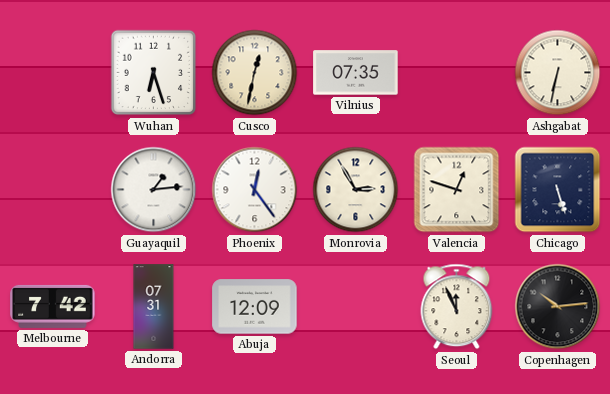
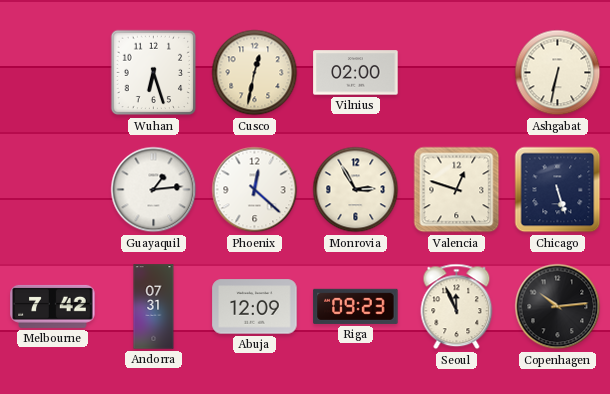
Vilnius: 07:35 -> 02:00
Phoenix: 12:24 -> 12:22
Riga: none -> 09:23
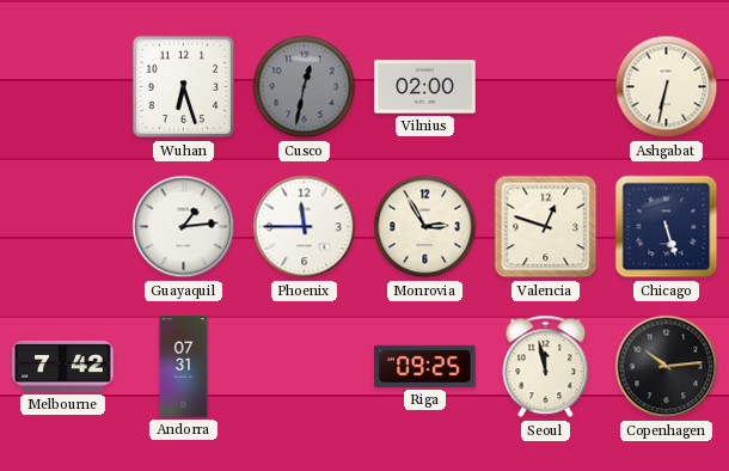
Cusco dial: cream -> grey
Phoenix: 12:22 -> 11:45
Abuja: 12:09 -> none
Riga: 09:23 -> 09:25
Seoul: 11:56 -> 11:58
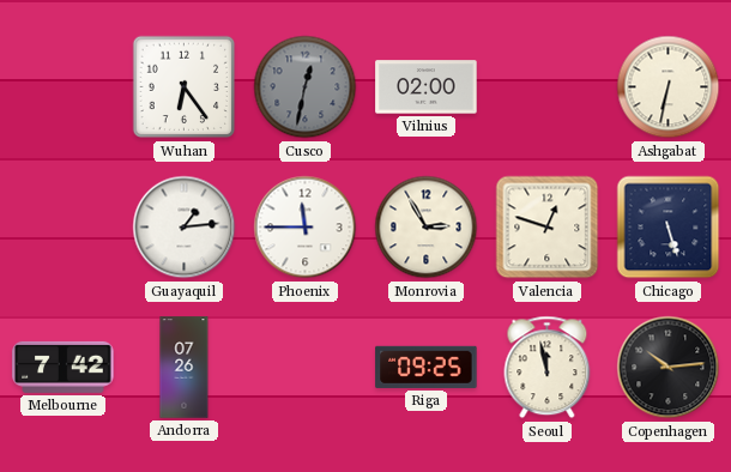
Wuhan: 6:27 -> 6:24
Andorra: 07:31 -> 07:26
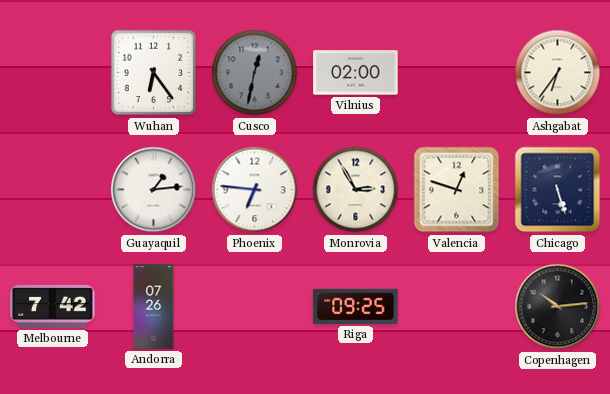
Ashgabat: 6:32 -> 6:36
Phoenix: 11:45 -> 6:46
Seoul: 11:58 -> none
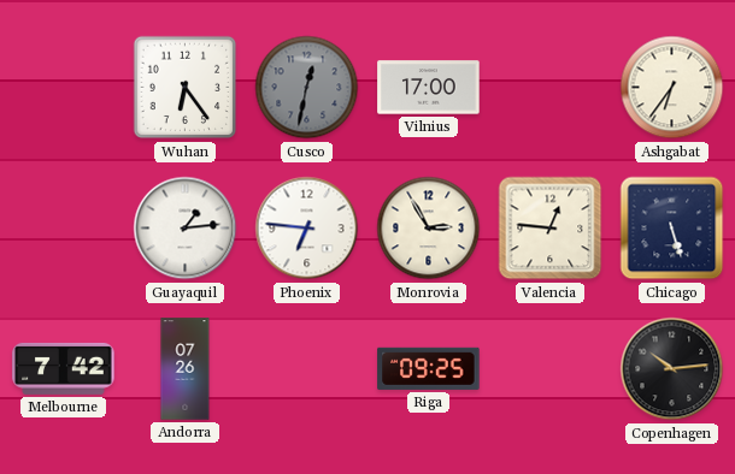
Vilnius: 02:00 -> 17:00
Valencia: 12:48 -> 12:46
